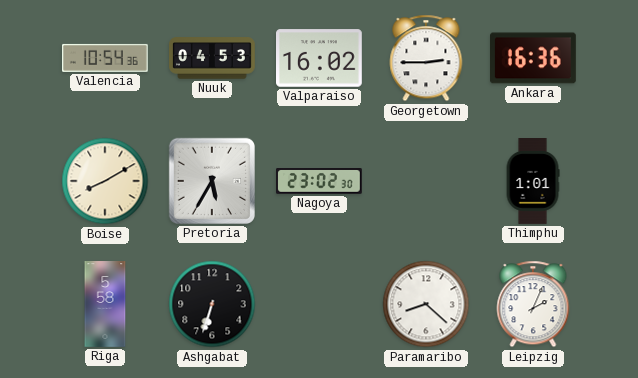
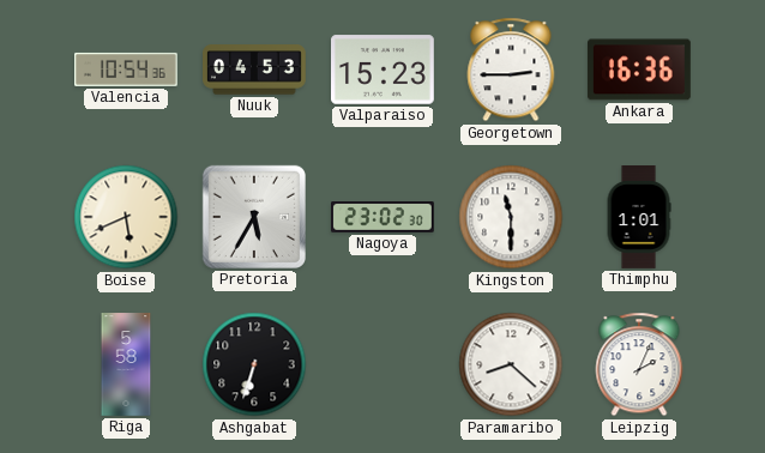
Valparaiso: 16:02 -> 15:23
Boise: 8:10 -> 5:41
Kingston: none -> 11:30
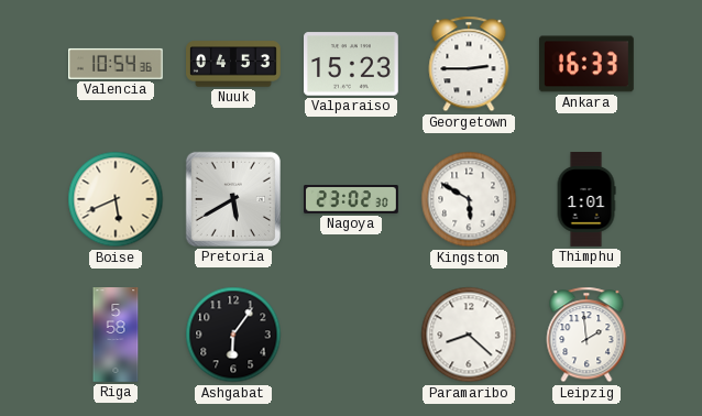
Ankara: 16:36 -> 16:33
Pretoria: 5:35 -> 5:40
Kingston: 11:30 -> 5:50
Ashgabat: 6:33 -> 6:06
Leipzig: 2:04 -> 1:59
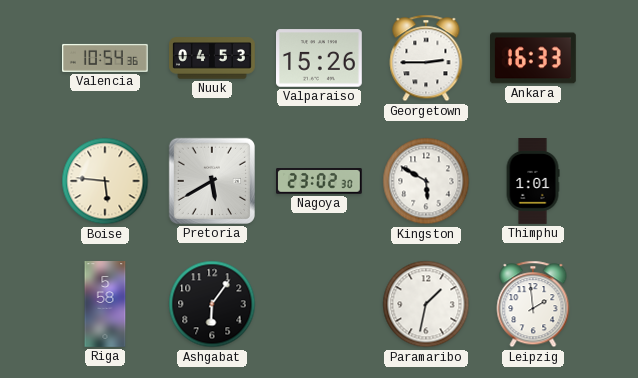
Valparaiso: 15:23 -> 15:26
Boise: 5:41 -> 5:46
Paramaribo: 8:22 -> 1:32
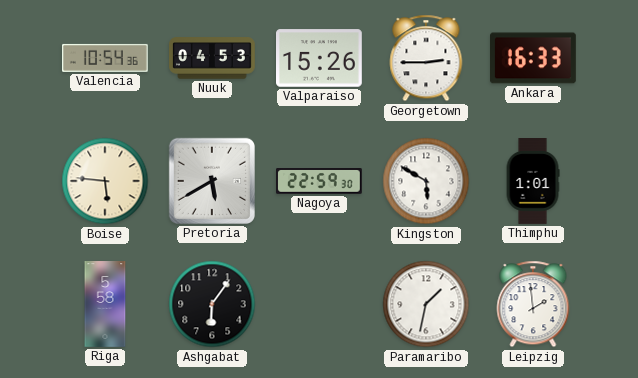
Nagoya: 23:02 -> 22:59
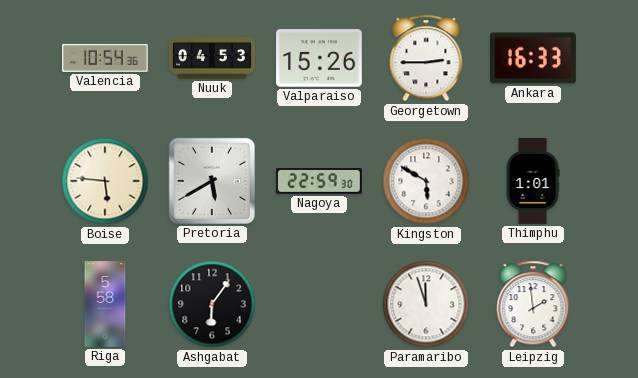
Paramaribo: 1:32 -> 11:57
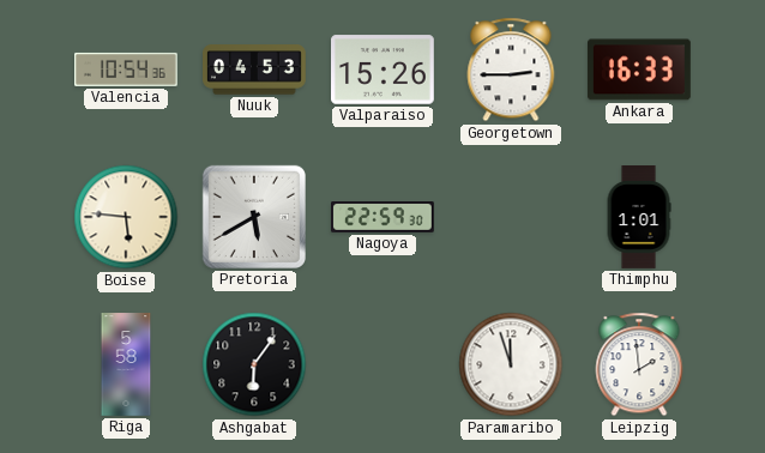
Kingston: 5:50 -> none
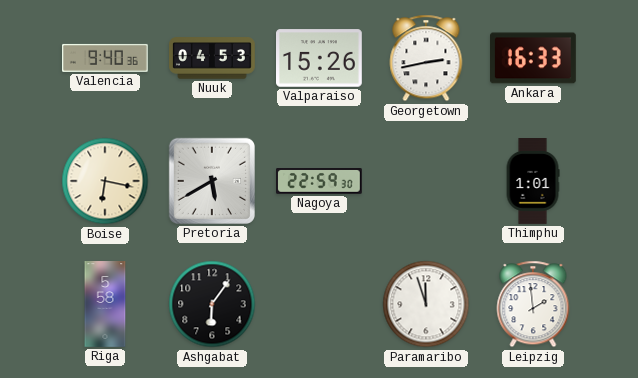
Valencia: 10:54 -> 9:40
Georgetown: 2:45 -> 2:43
Boise: 5:46 -> 6:17
